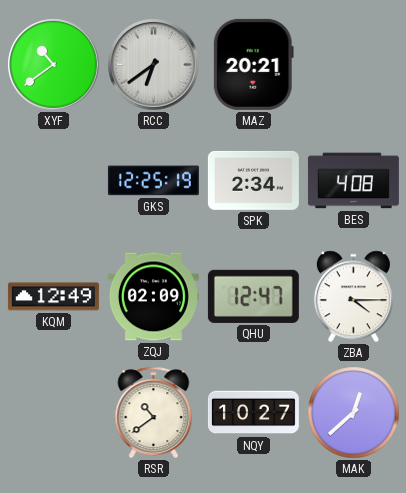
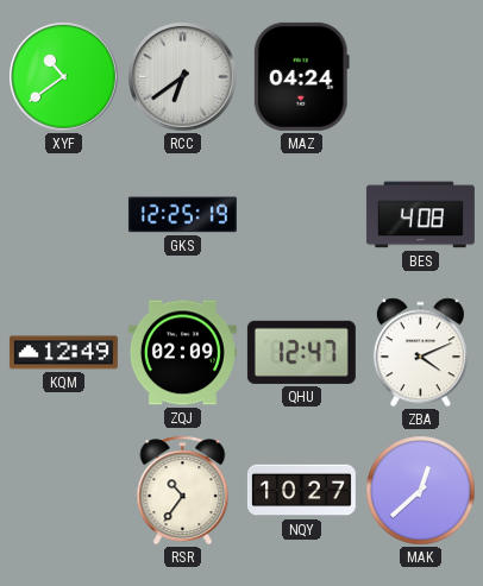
MAZ: 20:21 -> 04:24
SPK: 2:34 -> none
ZBA: 4:15 -> 4:11
RSR: 10:39 -> 10:36
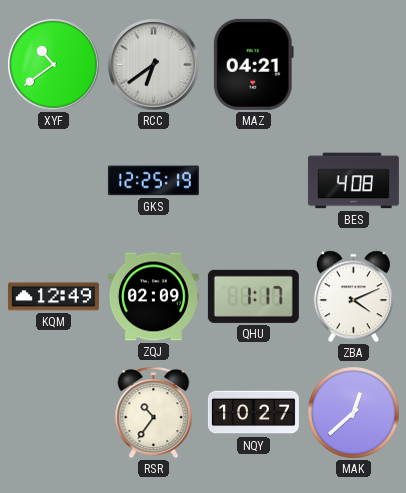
MAZ: 04:24 -> 04:21
QHU: 12:47 -> 1:17
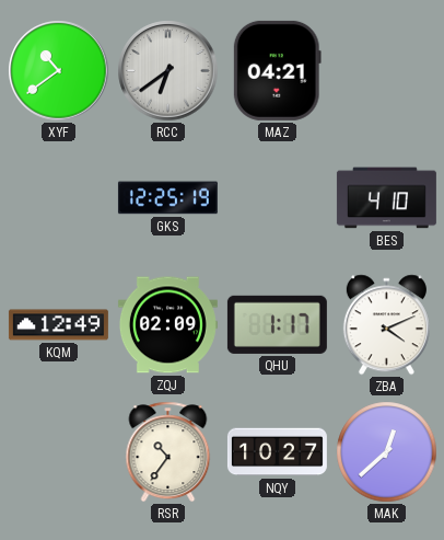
BES: 4:08 -> 4:10
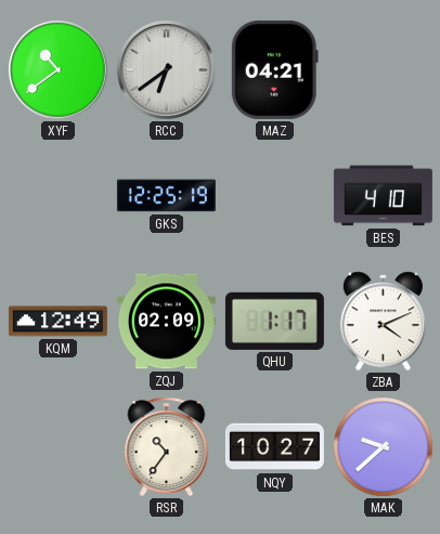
MAK: 12:38 -> 9:38
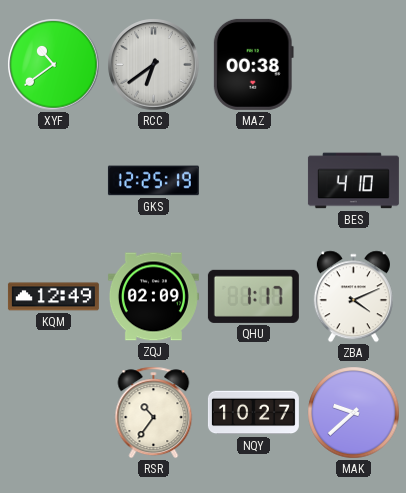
MAZ: 04:21 -> 00:38
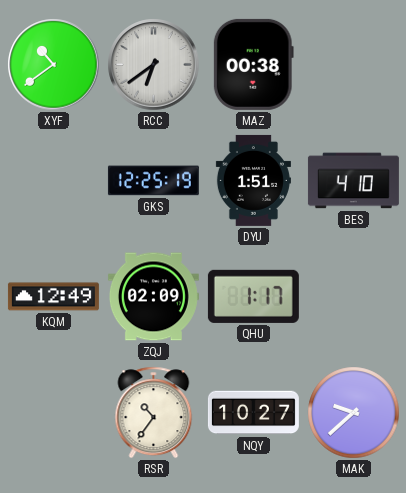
DYU: none -> 1:51
ZBA: 4:11 -> none
